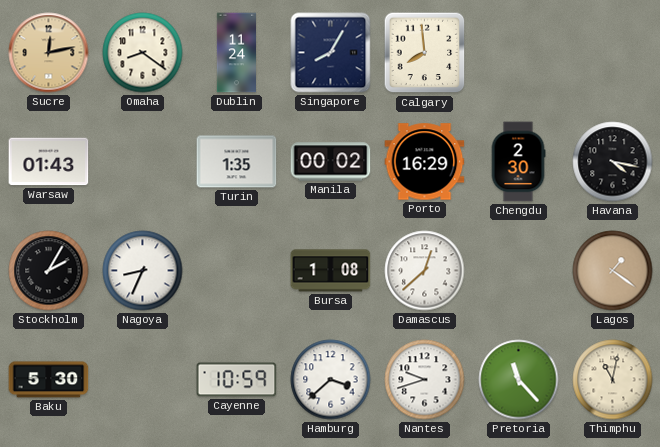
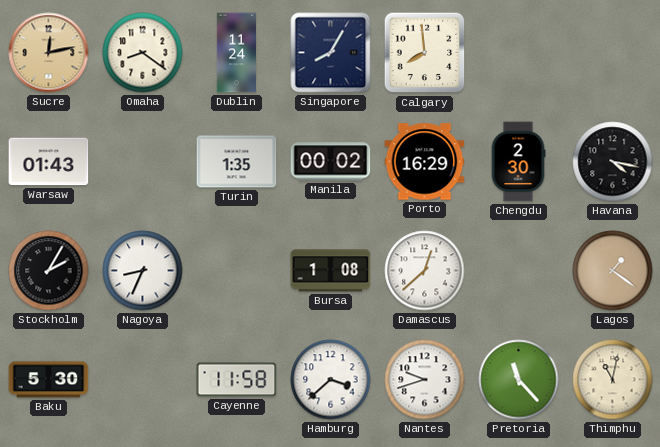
Cayenne: 10:59 -> 11:58
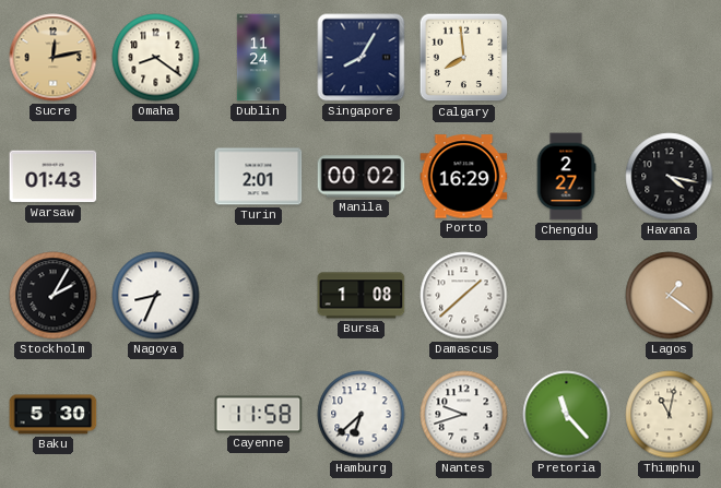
Turin: 1:35 -> 2:01
Chengdu: 2:30 -> 2:27
Damascus: 12:38 -> 1:38
Hamburg: 3:38 -> 6:38
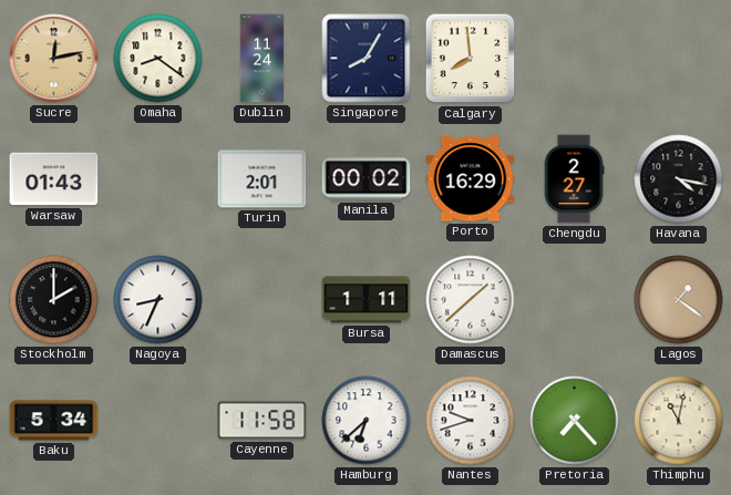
Stockholm: 2:05 -> 2:00
Bursa: 1:08 -> 1:11
Baku: 5:30 -> 5:34
Pretoria: 11:23 -> 7:23
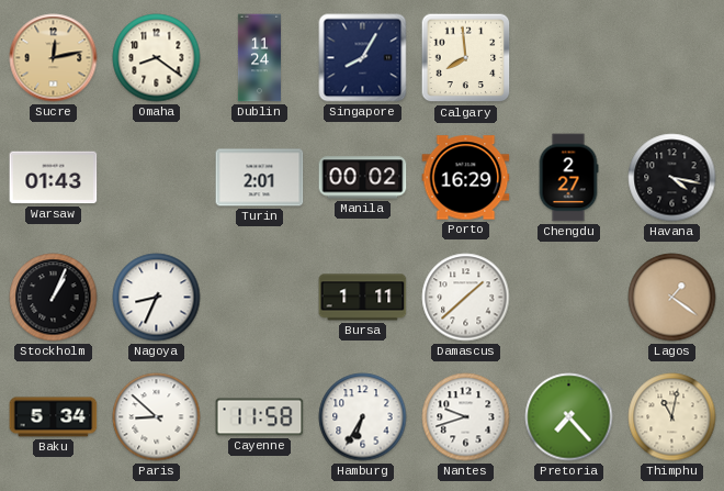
Stockholm: 2:00 -> 1:04
Paris: none -> 8:52
Hamburg: 6:38 -> 6:35
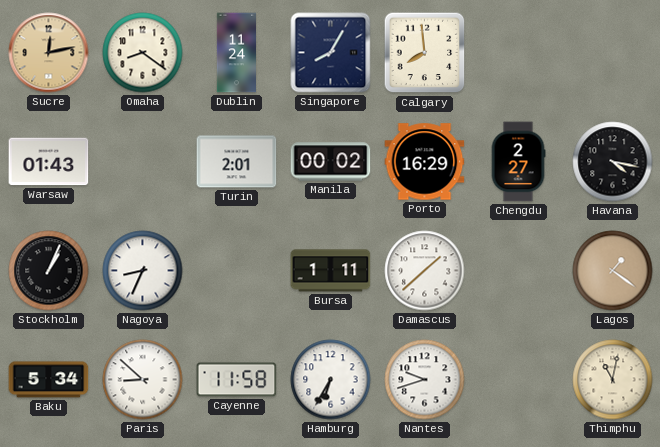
Pretoria: 7:23 -> none
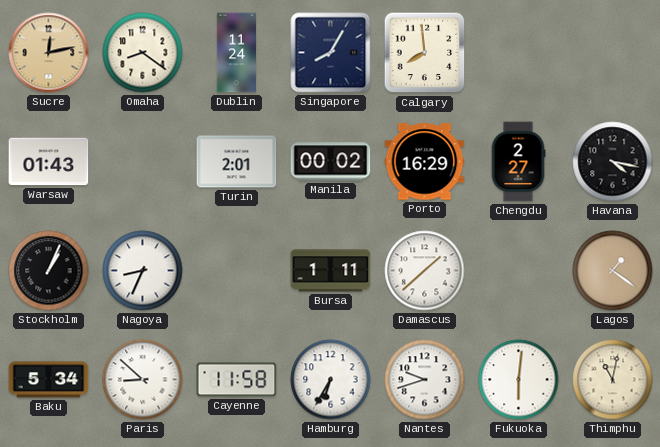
Fukuoka: none -> 6:01
